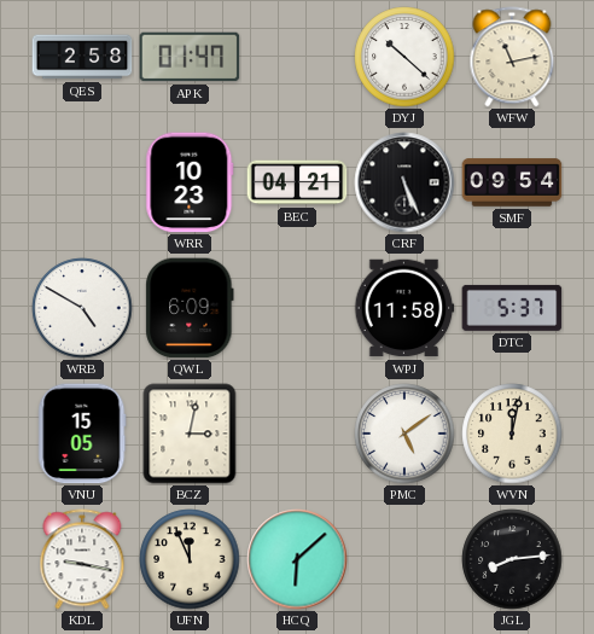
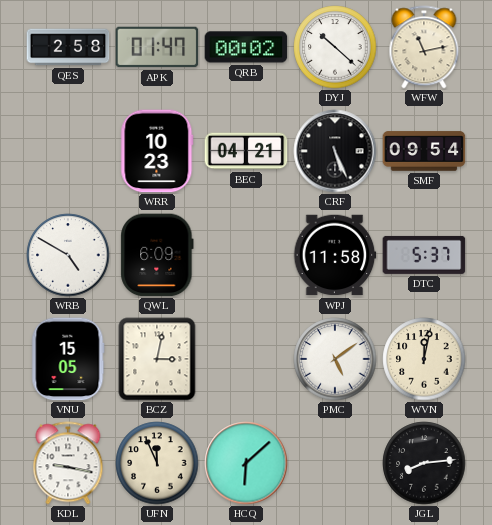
QRB: none -> 00:02
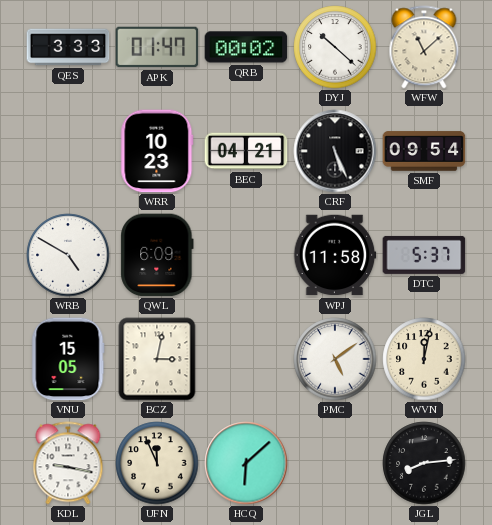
QES: 2:58 -> 3:33
WFW: 11:13 -> 11:08
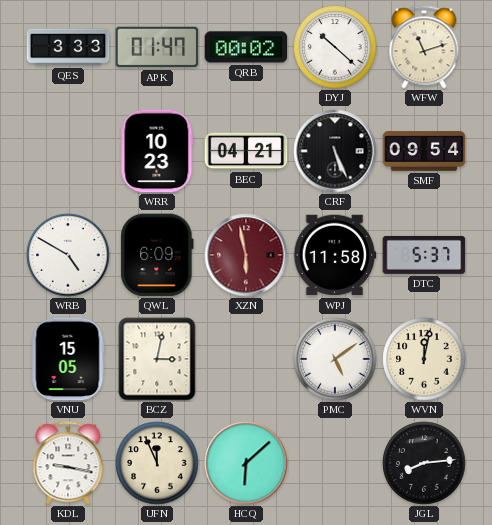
WFW: 11:08 -> 11:12
XZN: none -> 5:58
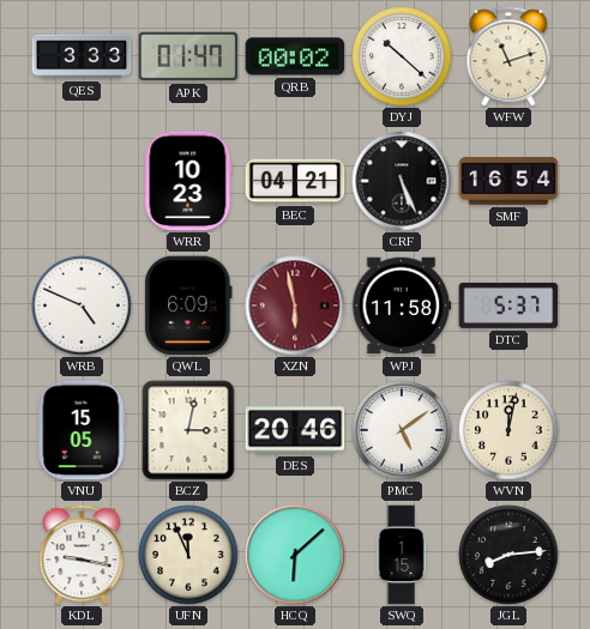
SMF: 09:54 -> 16:54
WRB: 4:50 -> 4:49
DES: none -> 20:46
SWQ: none -> 1:15
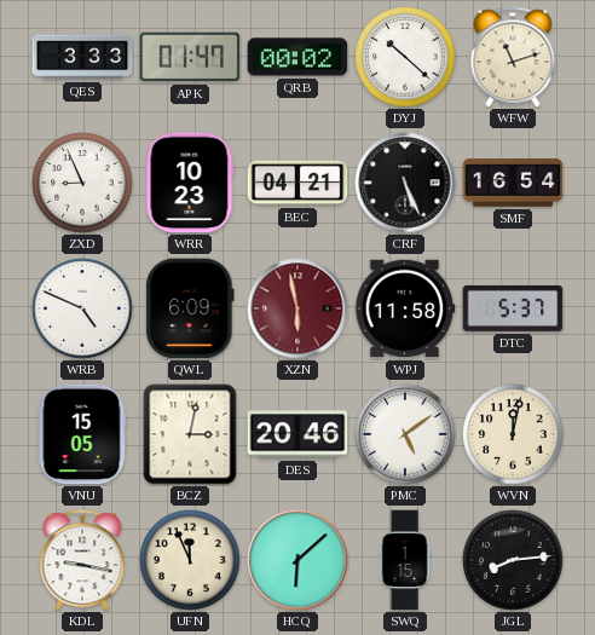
ZXD: none -> 8:56
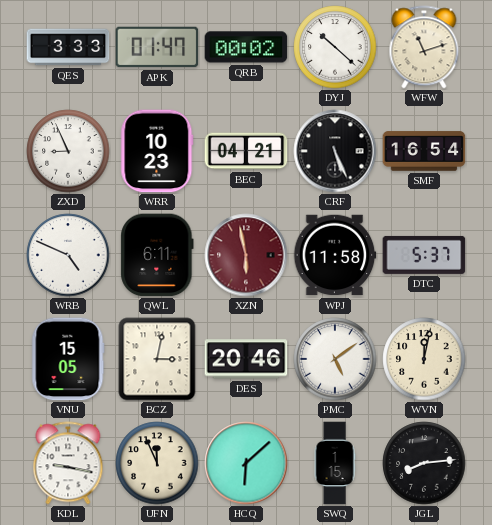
QWL: 6:09 -> 6:11
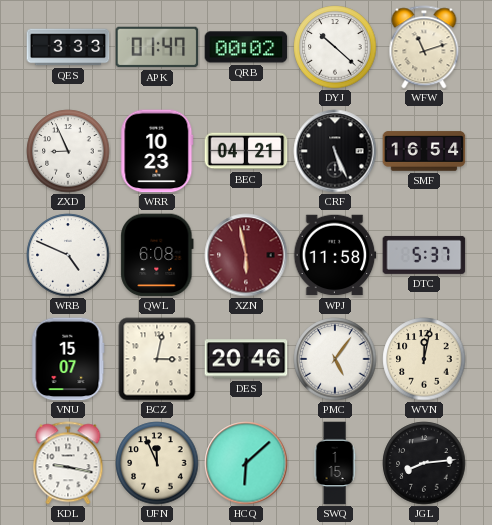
QWL: 6:11 -> 6:08
VNU: 15:05 -> 15:07
PMC: 5:09 -> 5:06
